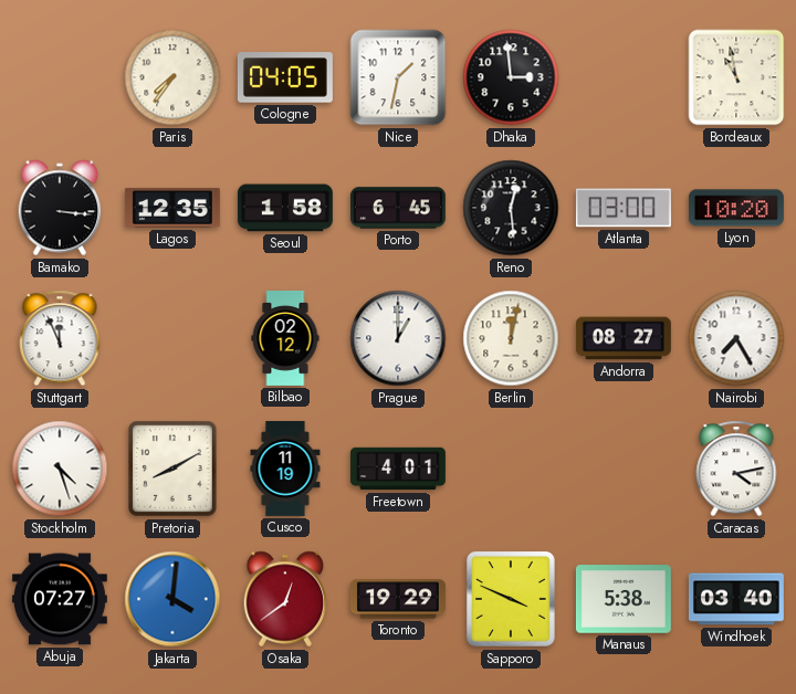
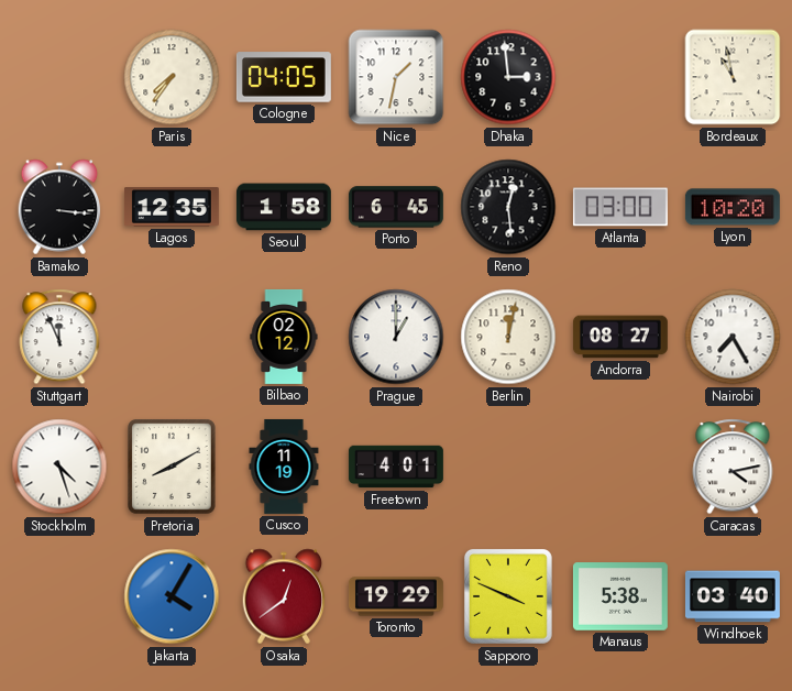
Abuja: 07:27 -> none
Jakarta: 4:01 -> 4:05
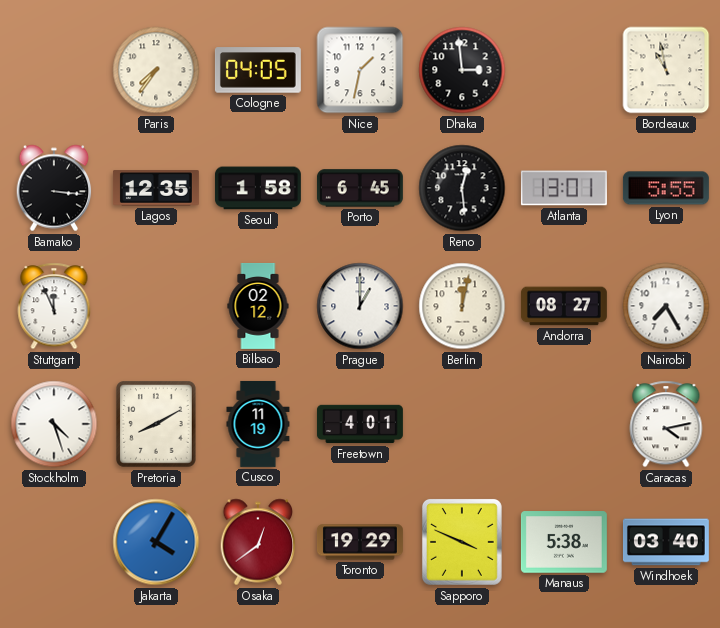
Atlanta: 03:00 -> 13:01
Lyon: 10:20 -> 5:55
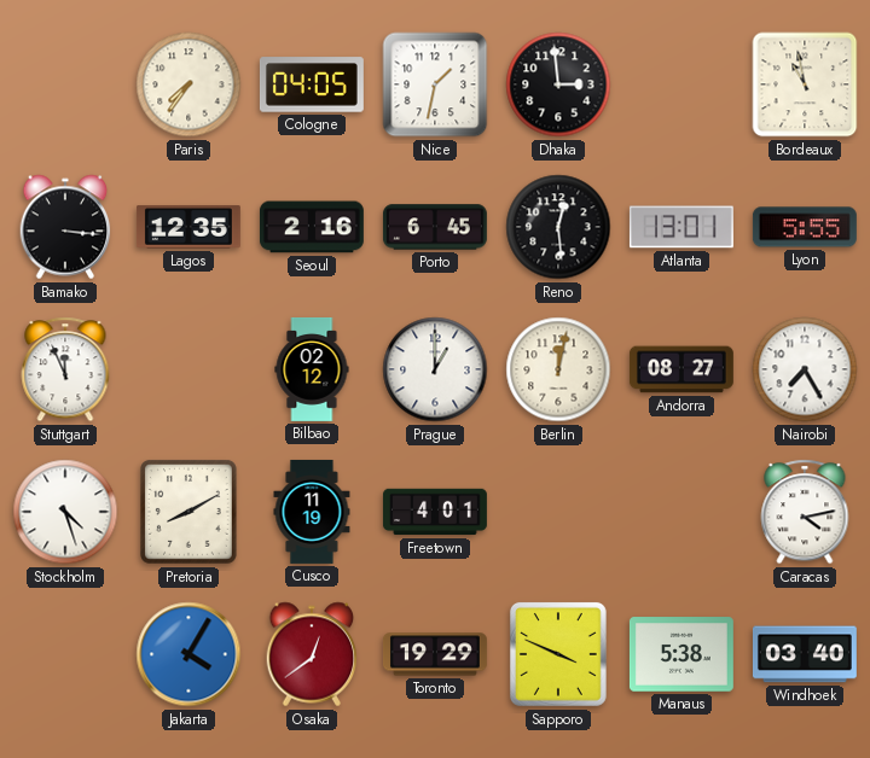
Seoul: 1:58 -> 2:16
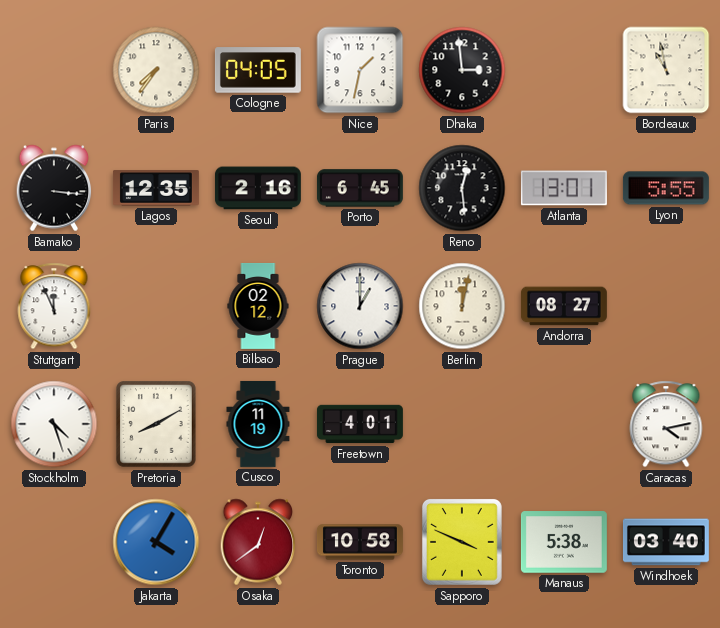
Nairobi: 7:25 -> none
Toronto: 19:29 -> 10:58
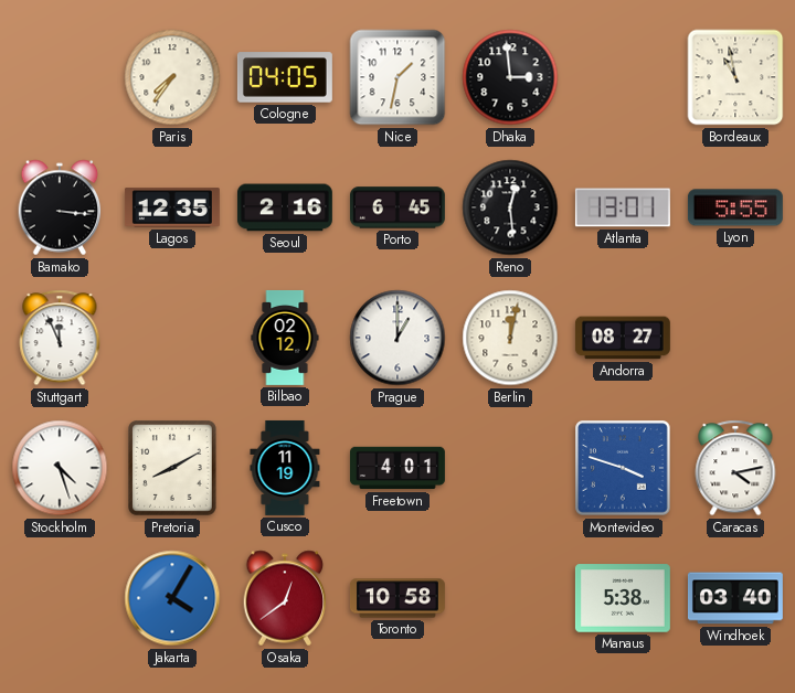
Montevideo: none -> 3:48
Sapporo: 3:49 -> none
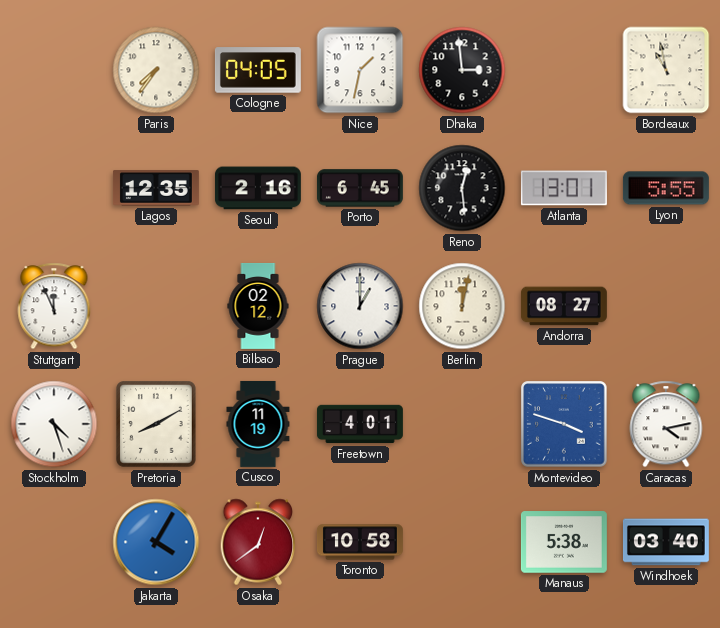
Bamako: 3:16 -> none
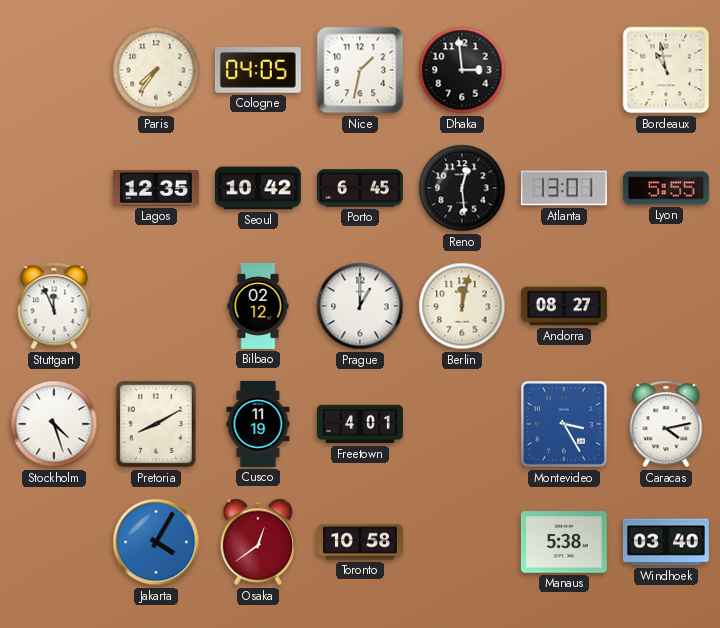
Seoul: 2:16 -> 10:42
Montevideo: 3:48 -> 3:25
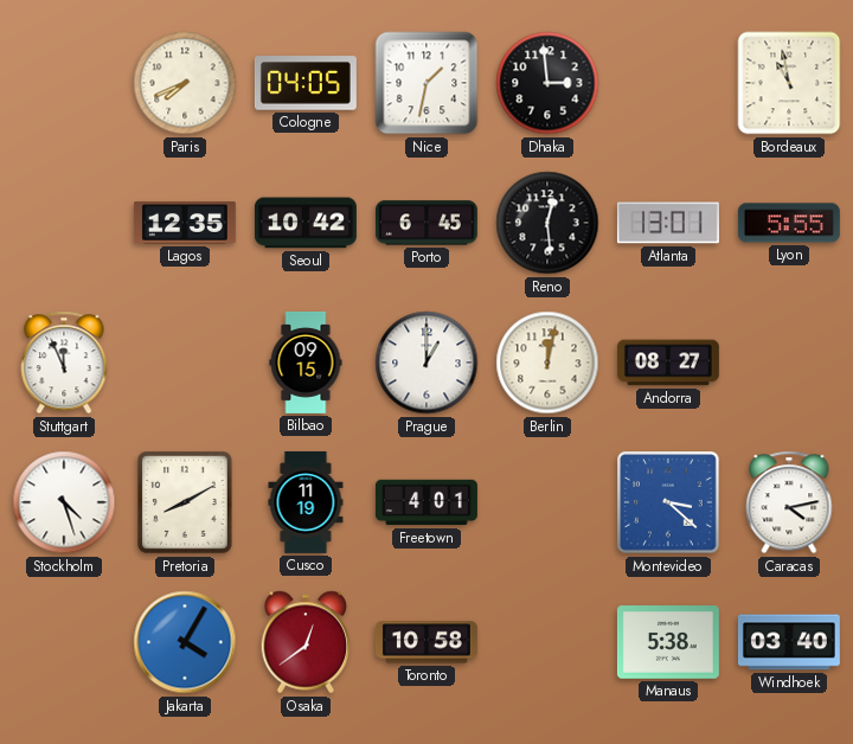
Paris: 7:36 -> 7:41
Bilbao: 02:12 -> 09:15
Montevideo: 3:25 -> 3:22
